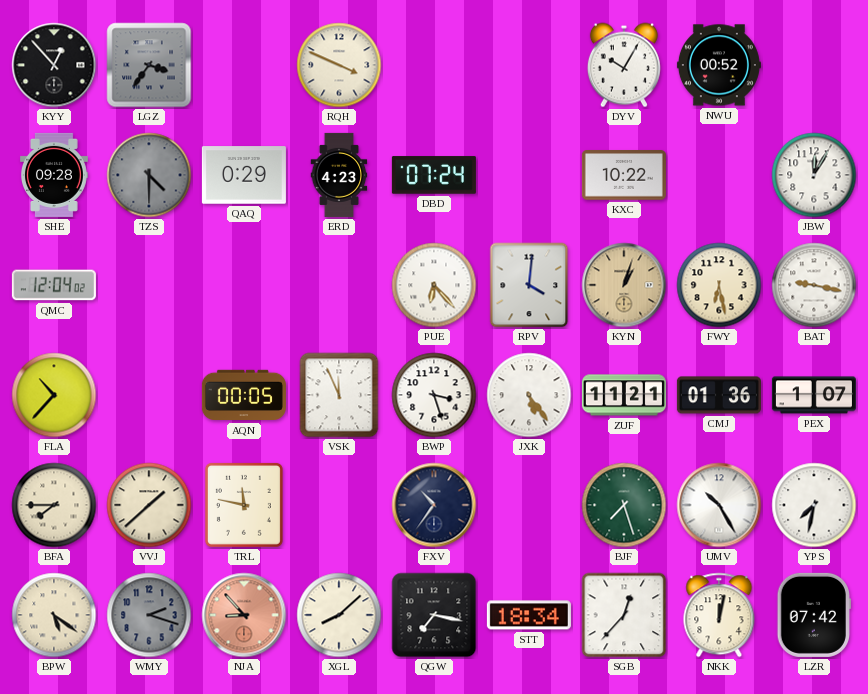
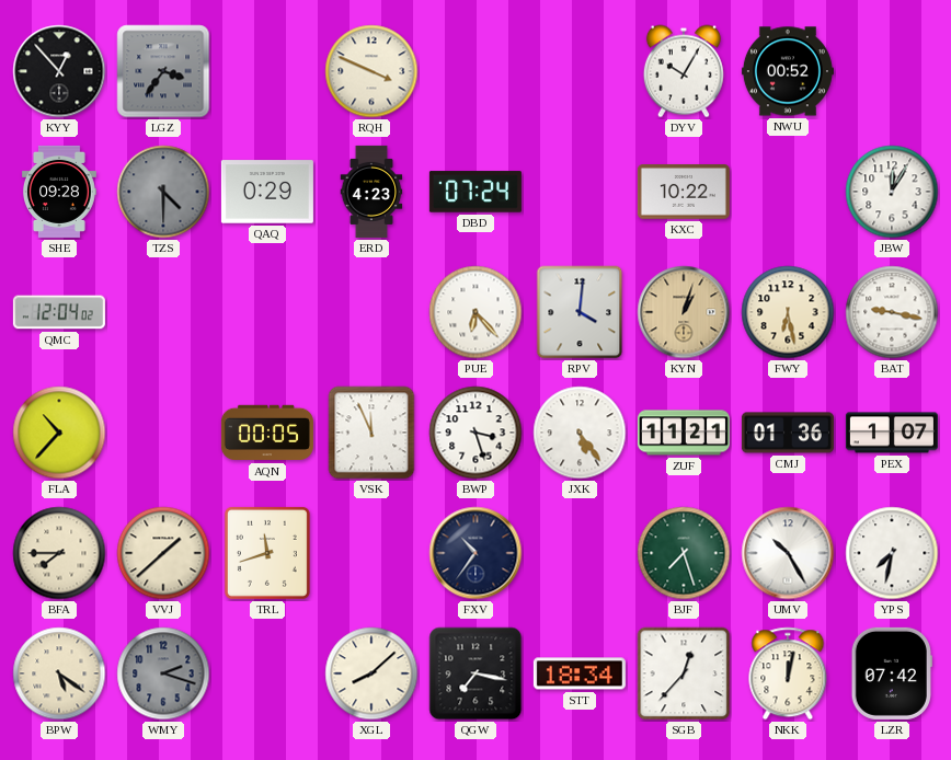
TRL: 11:47 -> 11:42
NJA: 8:53 -> none
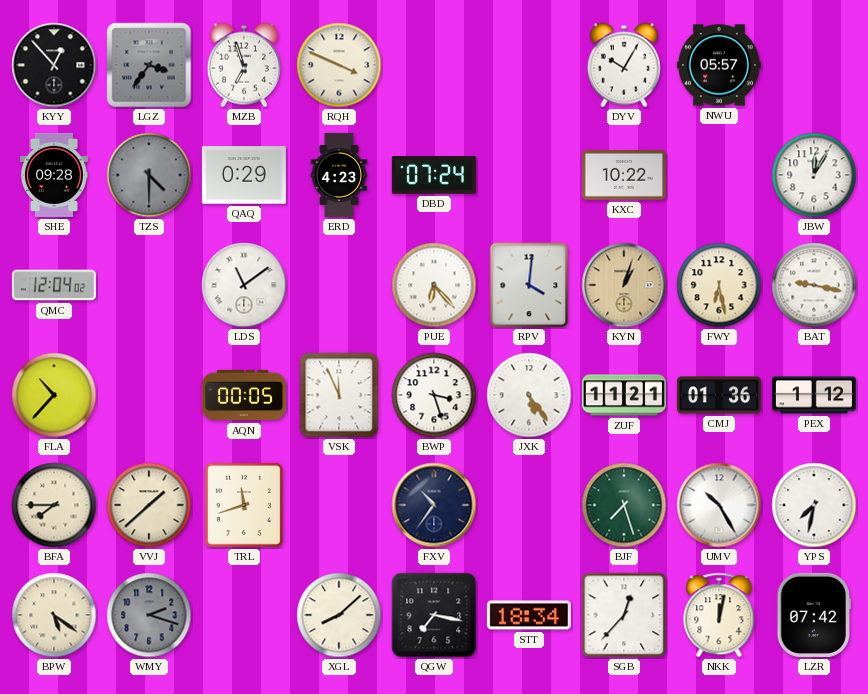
MZB: none -> 6:57
NWU: 00:52 -> 05:57
LDS: none -> 11:09
PEX: 1:07 -> 1:12
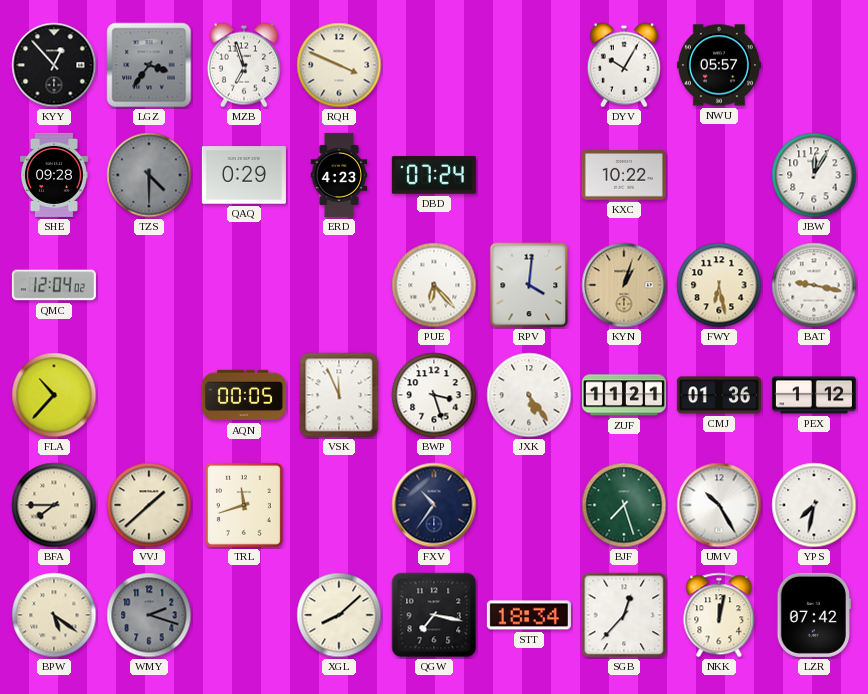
LDS: 11:09 -> none
